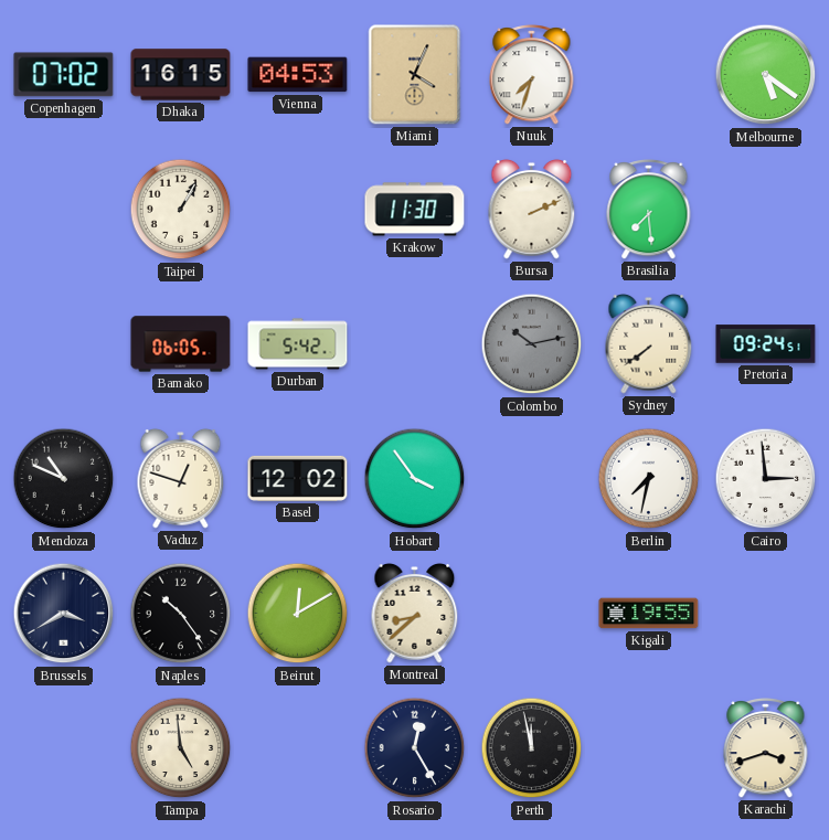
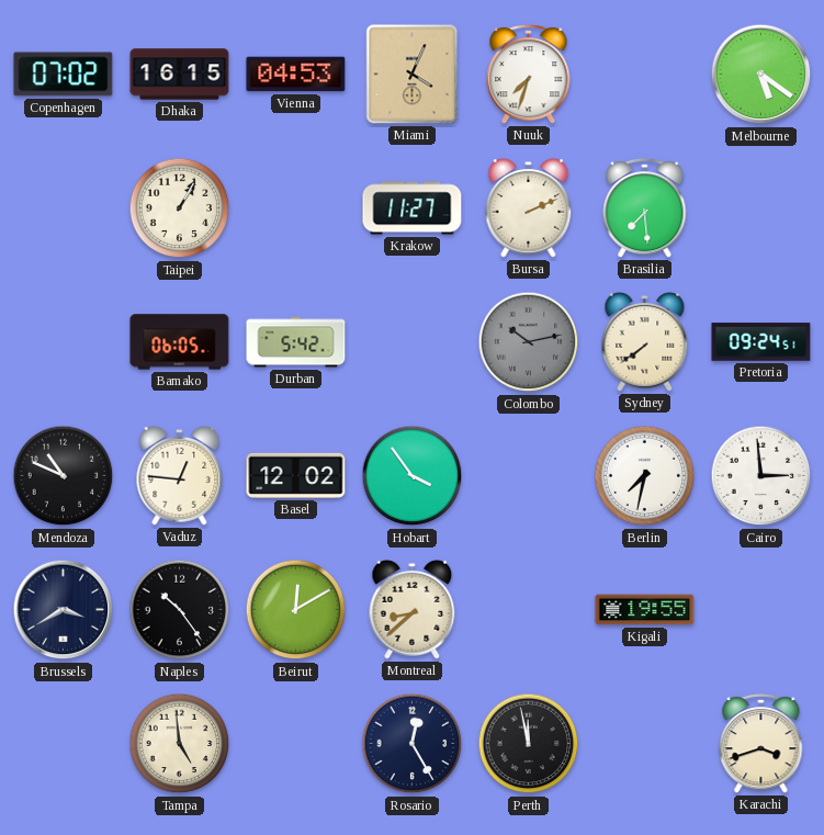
Krakow: 11:30 -> 11:27
Vaduz: 12:48 -> 12:46
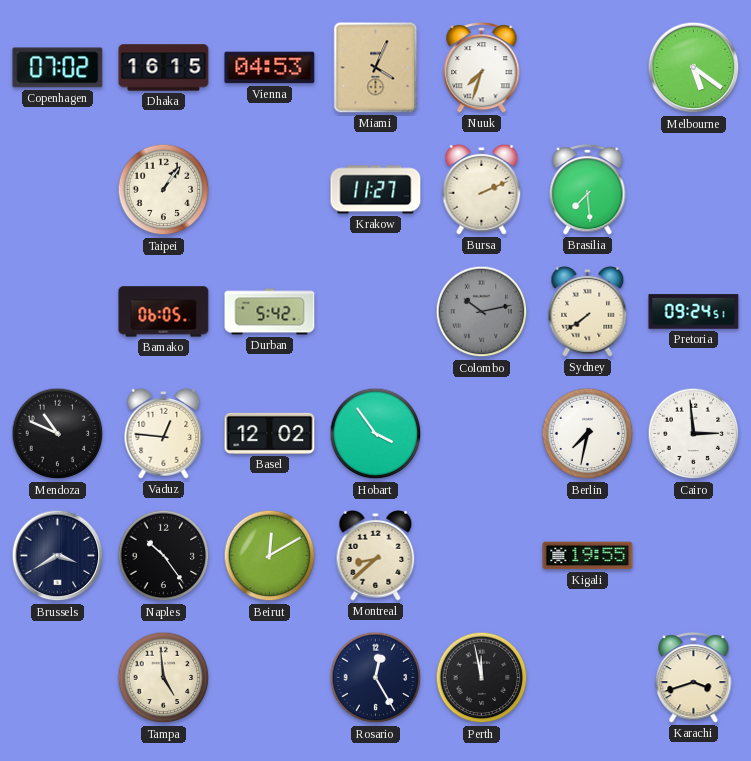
Taipei: 1:05 -> 1:06
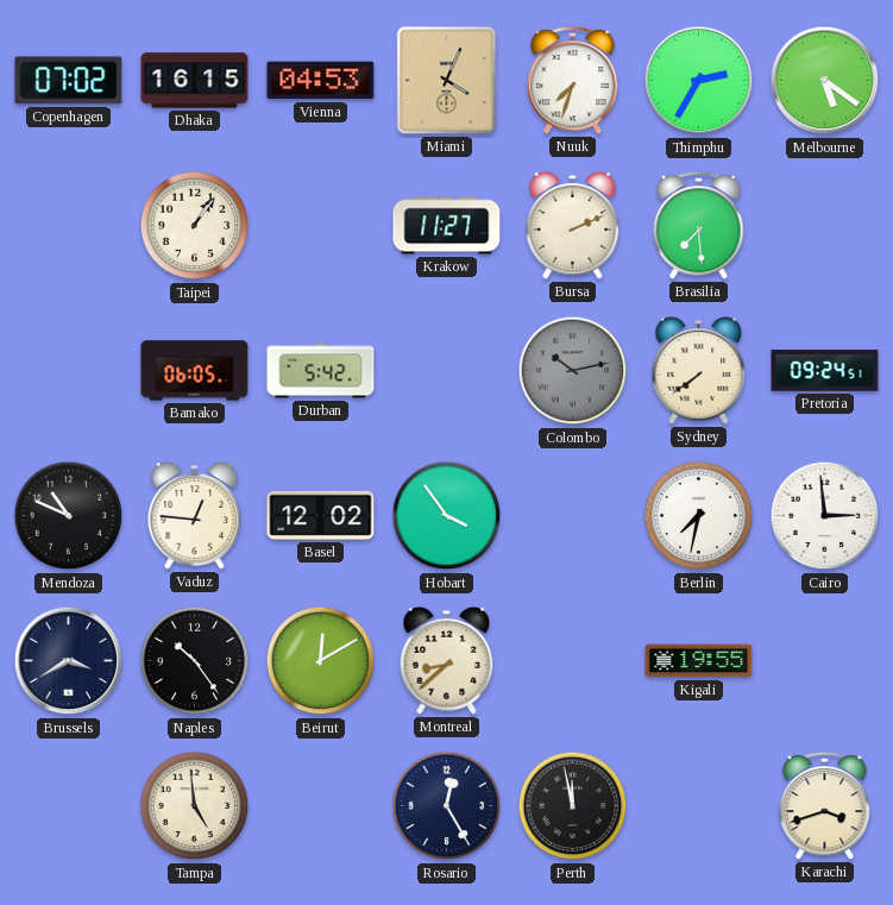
Thimphu: none -> 2:35
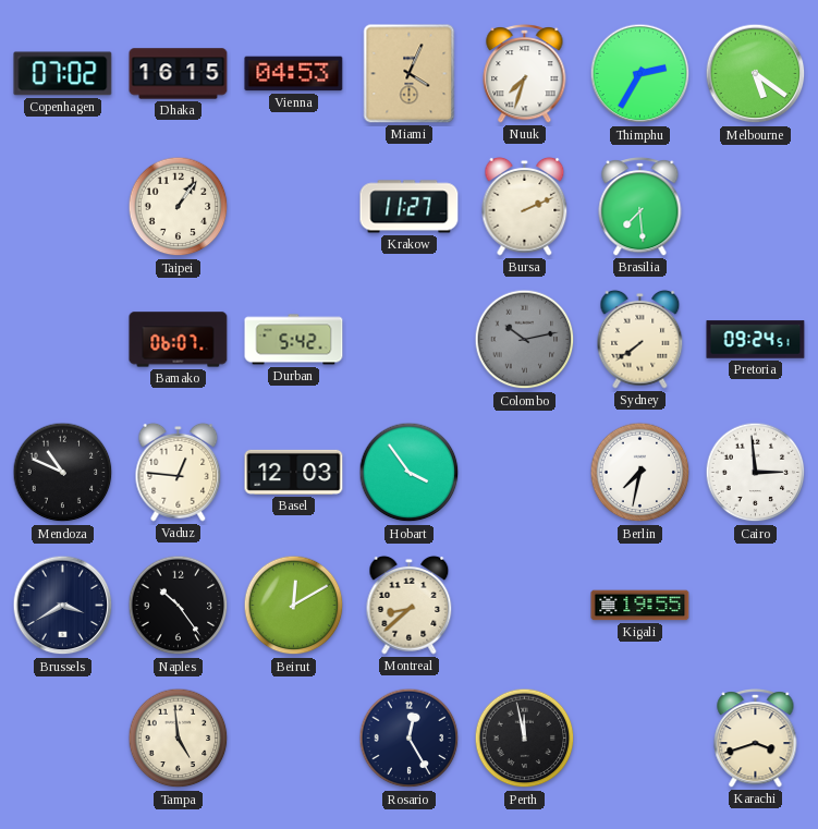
Bamako: 06:05 -> 06:07
Basel: 12:02 -> 12:03
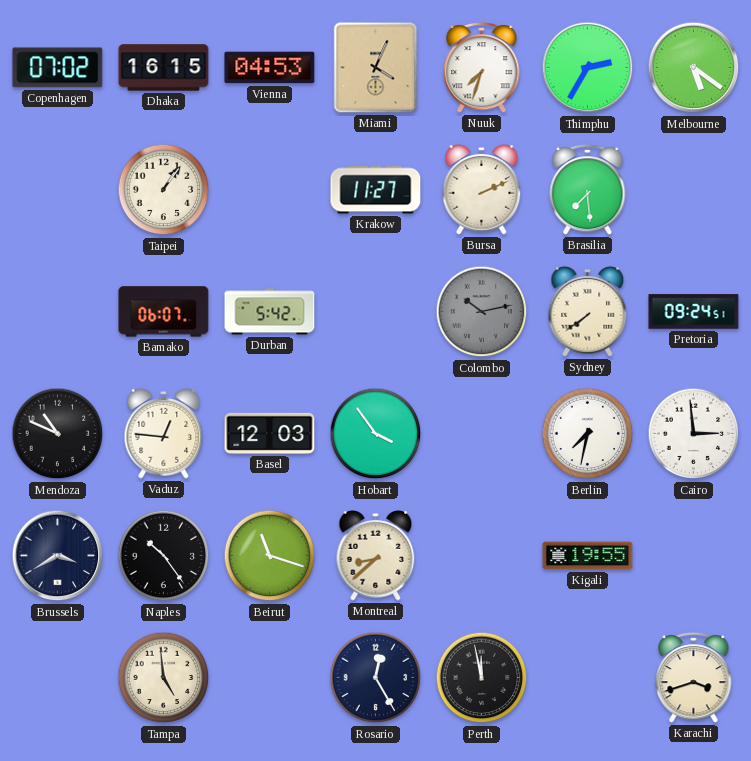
Beirut: 12:10 -> 11:18
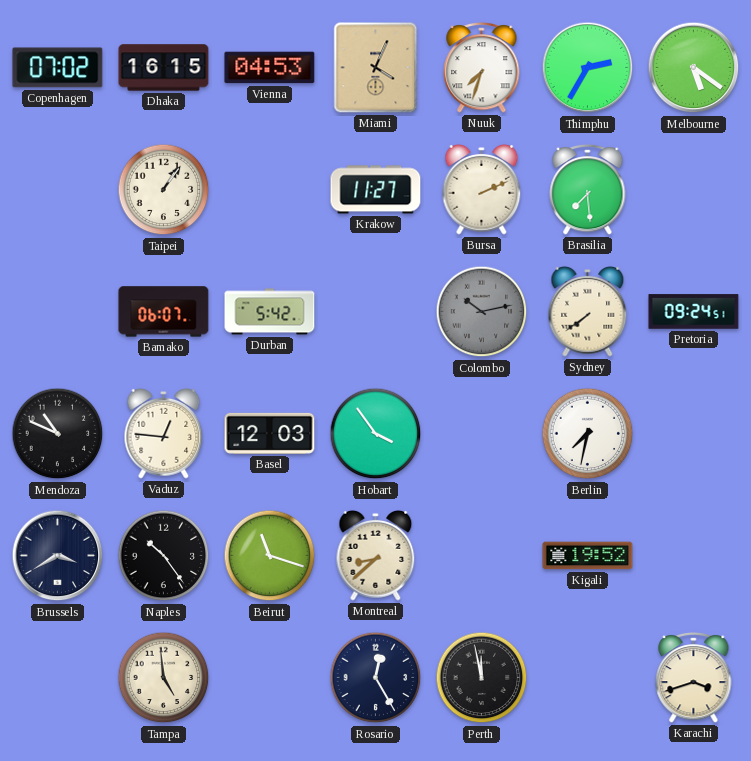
Cairo: 2:59 -> none
Kigali: 19:55 -> 19:52
